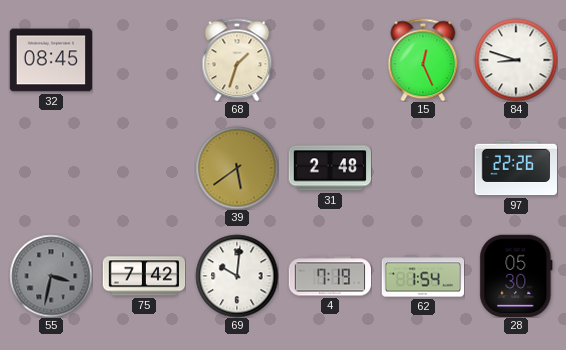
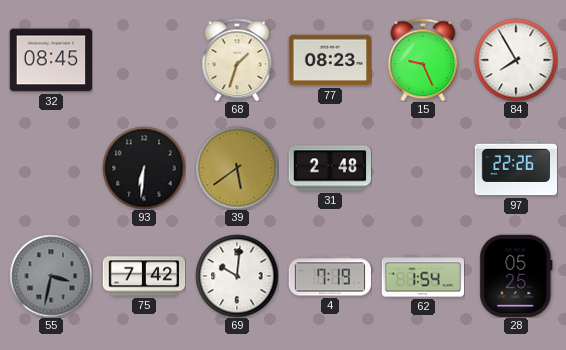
77: none -> 08:23
15: 12:26 -> 9:26
84: 8:48 -> 7:55
93: none -> 6:31
28: 05:30 -> 05:25
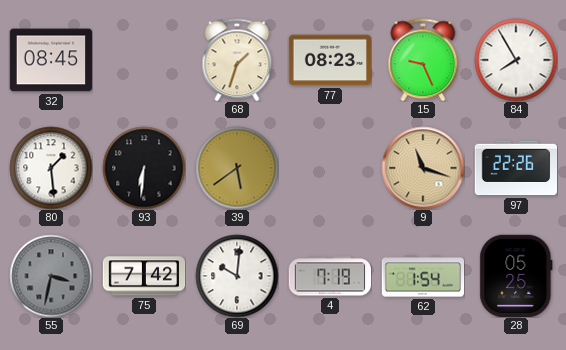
80: none -> 1:29
31: 2:48 -> none
9: none -> 11:18
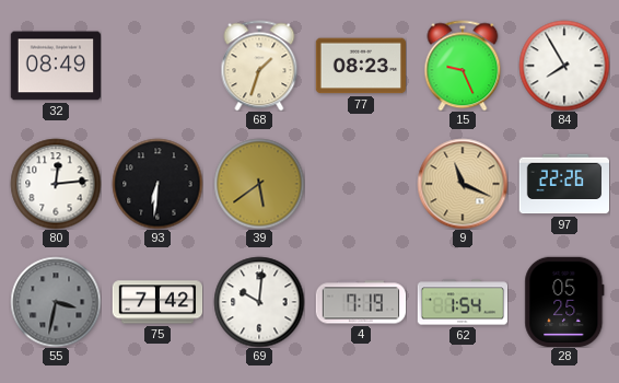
32: 08:45 -> 08:49
80: 1:29 -> 12:14
9: 11:18 -> 11:19
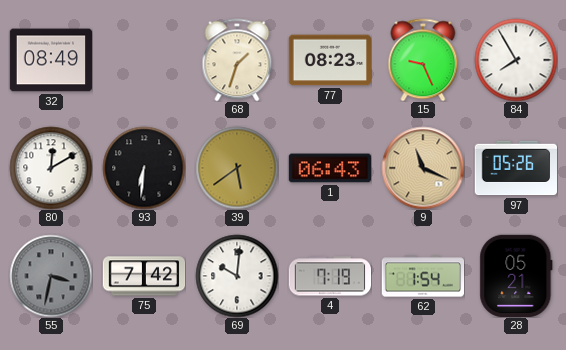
80: 12:14 -> 12:10
1: none -> 06:43
97: 22:26 -> 05:26
28: 05:25 -> 05:21
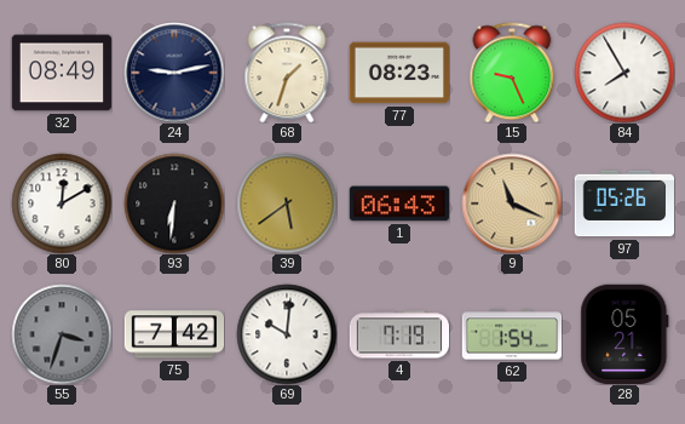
24: none -> 9:13
55: 3:32 -> 3:33
